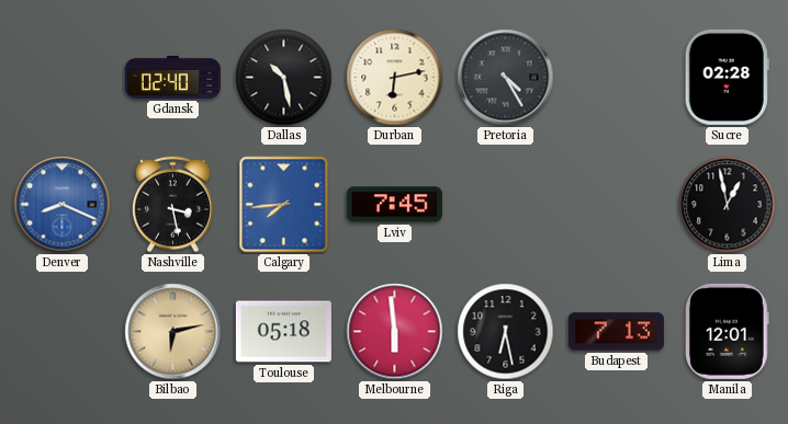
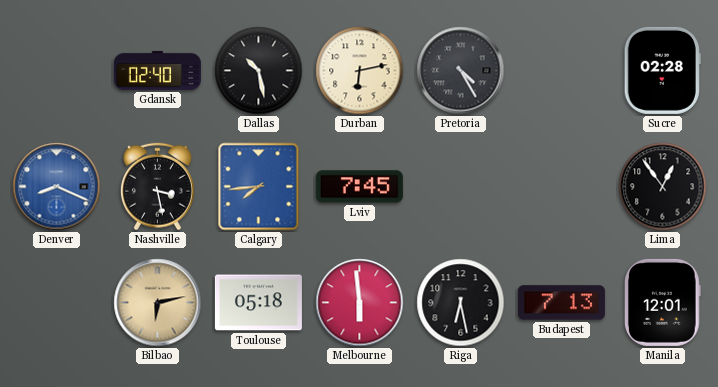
Lima: 12:58 -> 12:54
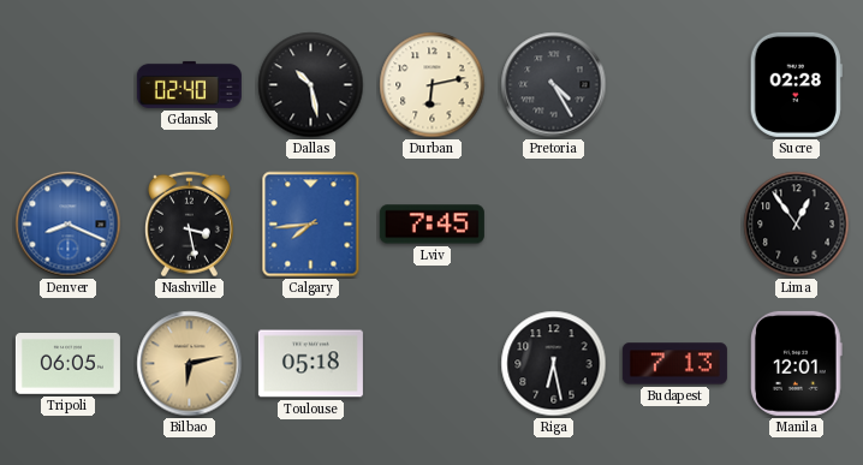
Tripoli: none -> 06:05
Melbourne: 5:59 -> none
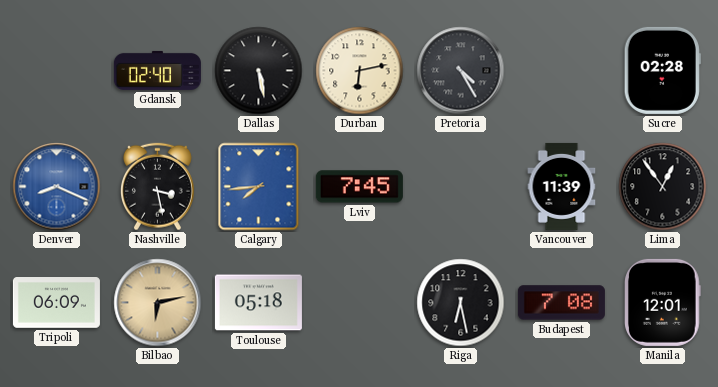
Dallas: 10:28 -> 5:28
Vancouver: none -> 11:39
Tripoli: 06:05 -> 06:09
Budapest: 7:13 -> 7:08
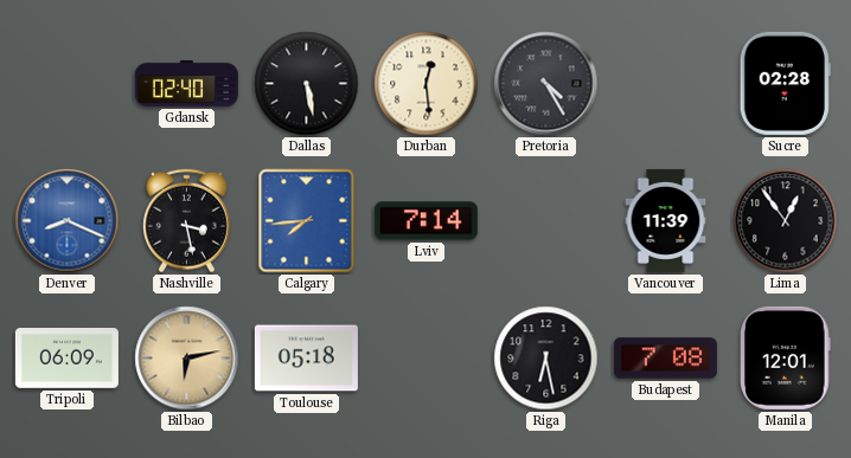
Durban: 6:13 -> 12:29
Lviv: 7:45 -> 7:14
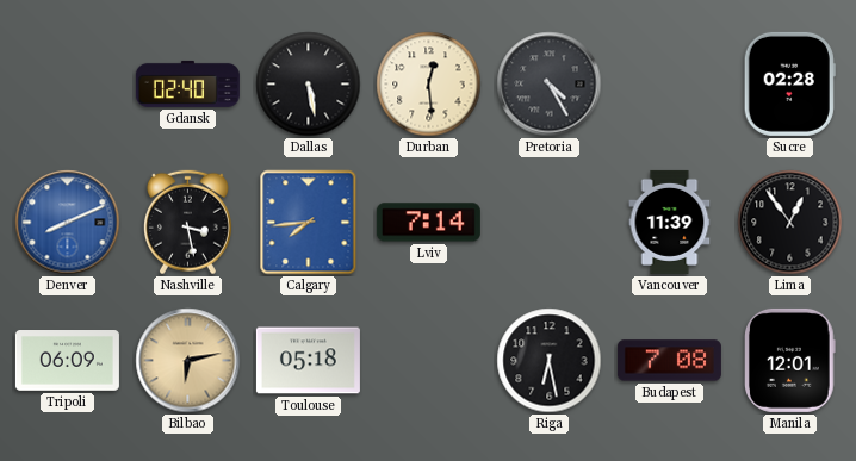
Denver: 8:19 -> 8:11
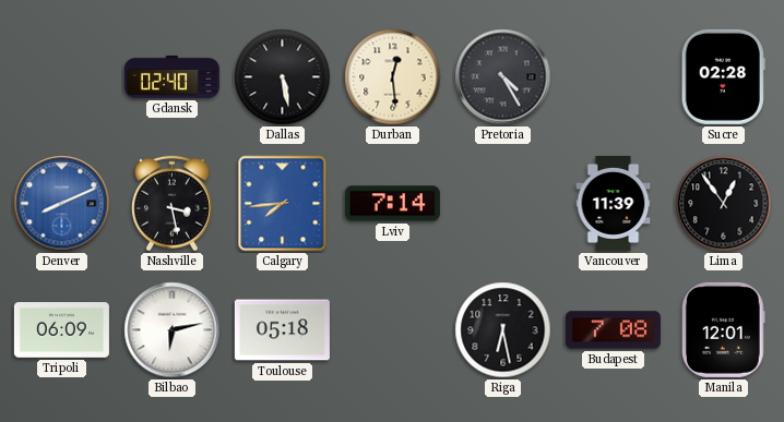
Bilbao dial: champagne -> white
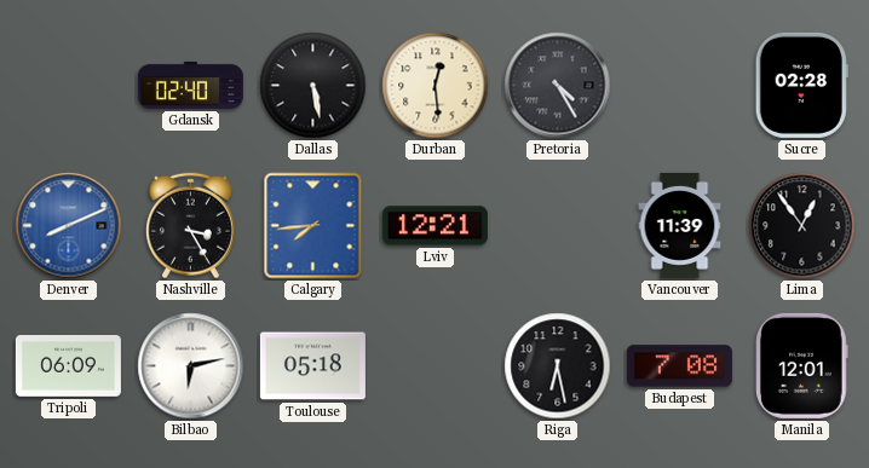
Nashville: 3:28 -> 3:25
Lviv: 7:14 -> 12:21
